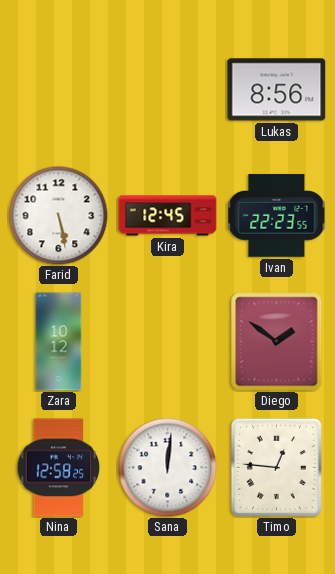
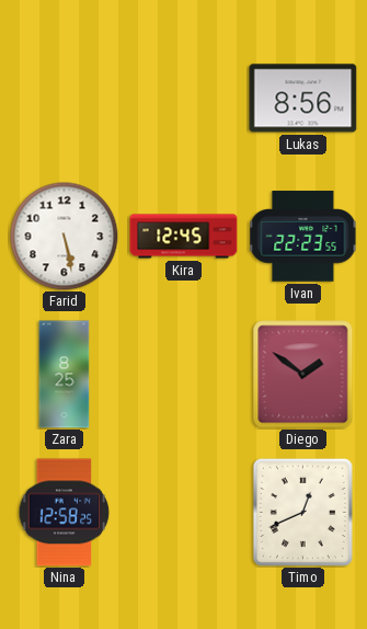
Zara: 10:12 -> 8:25
Sana: 12:01 -> none
Timo: 12:46 -> 12:41
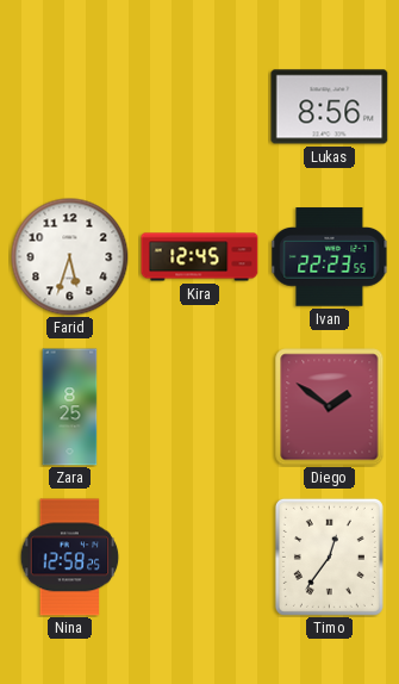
Farid: 5:28 -> 5:33
Timo: 12:41 -> 12:36
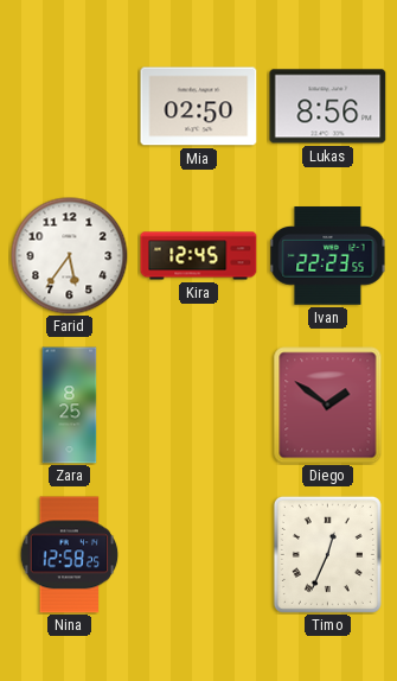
Mia: none -> 02:50
Farid: 5:33 -> 5:36
Timo: 12:36 -> 12:34
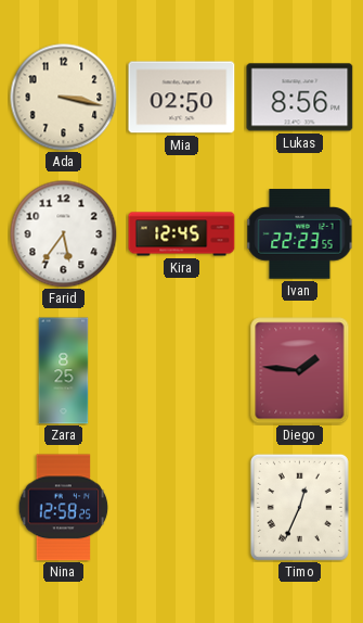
Ada: none -> 3:17
Diego: 1:51 -> 1:46
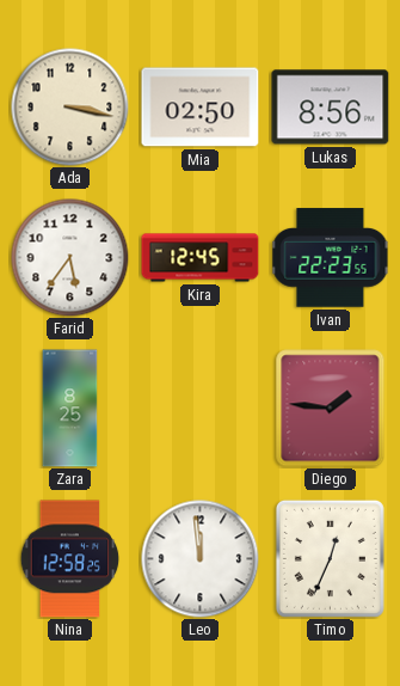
Leo: none -> 11:59
